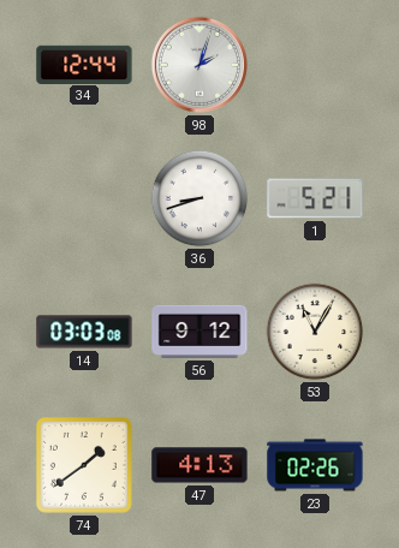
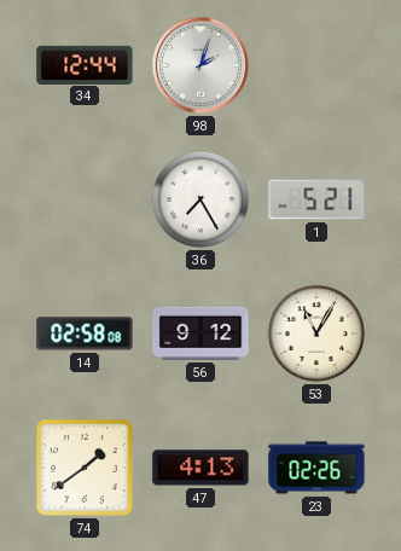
36: 8:42 -> 7:25
14: 03:03 -> 02:58
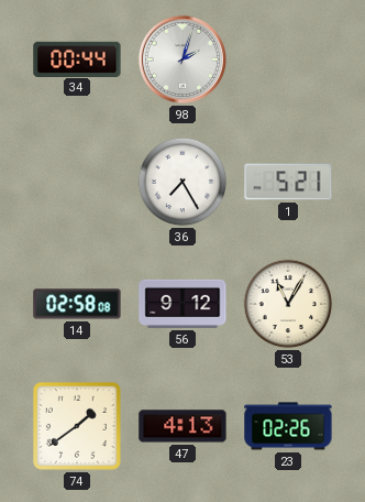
34: 12:44 -> 00:44
